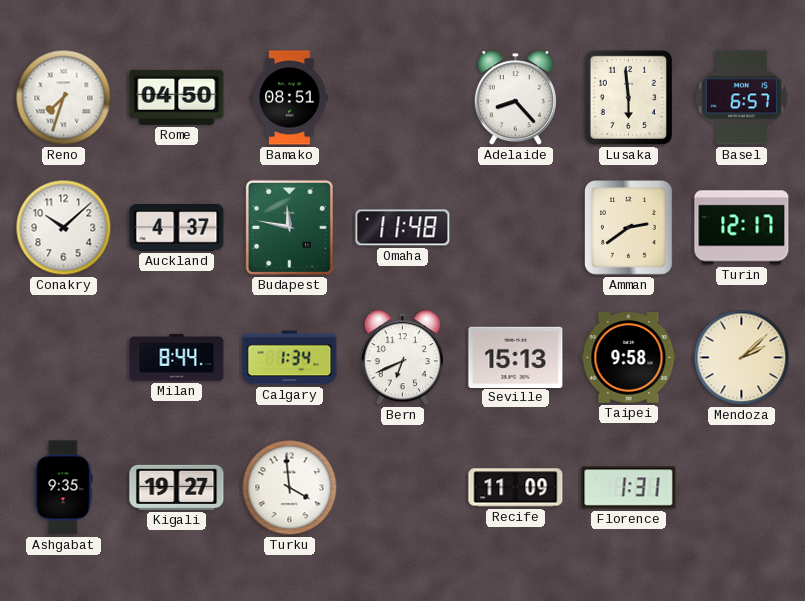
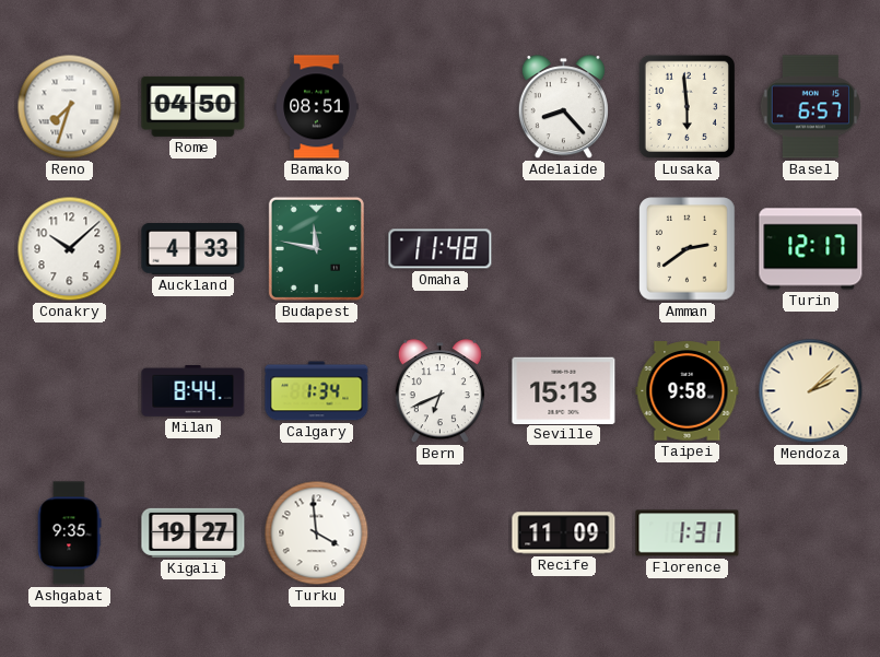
Auckland: 4:37 -> 4:33
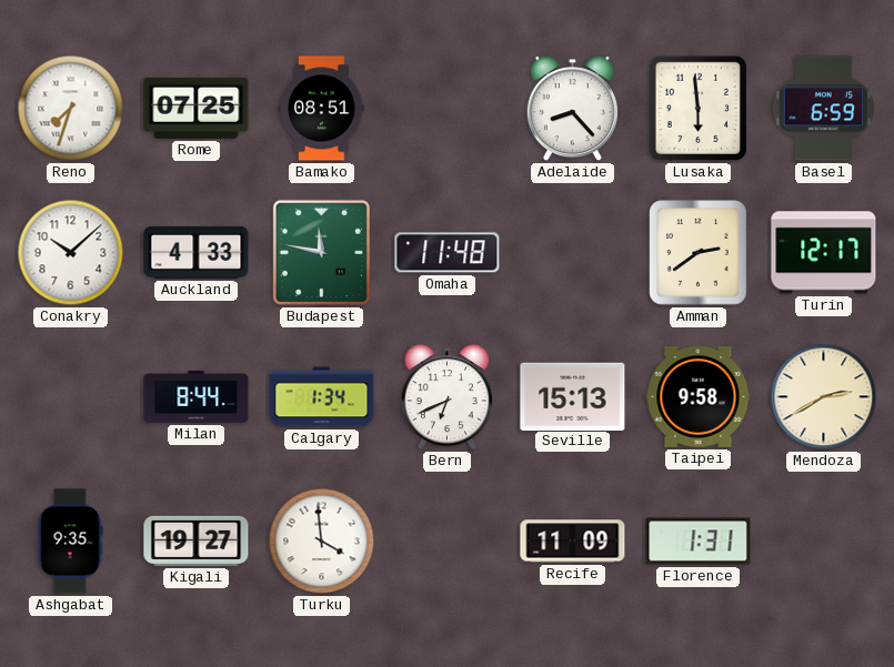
Rome: 04:50 -> 07:25
Basel: 6:57 -> 6:59
Mendoza: 2:08 -> 2:40
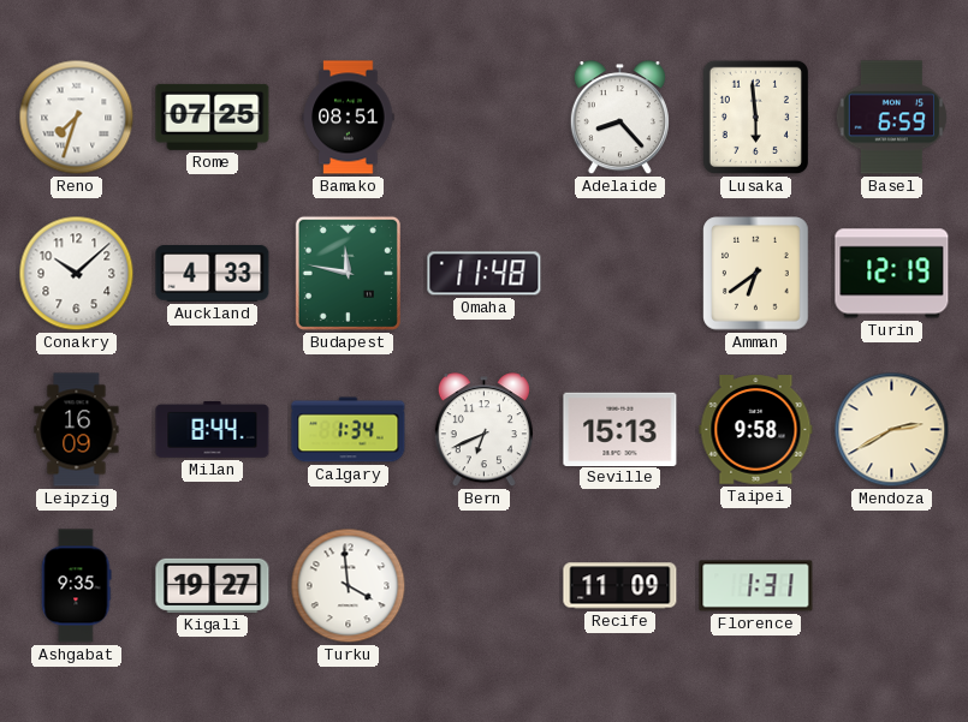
Amman: 2:39 -> 6:39
Turin: 12:17 -> 12:19
Leipzig: none -> 16:09
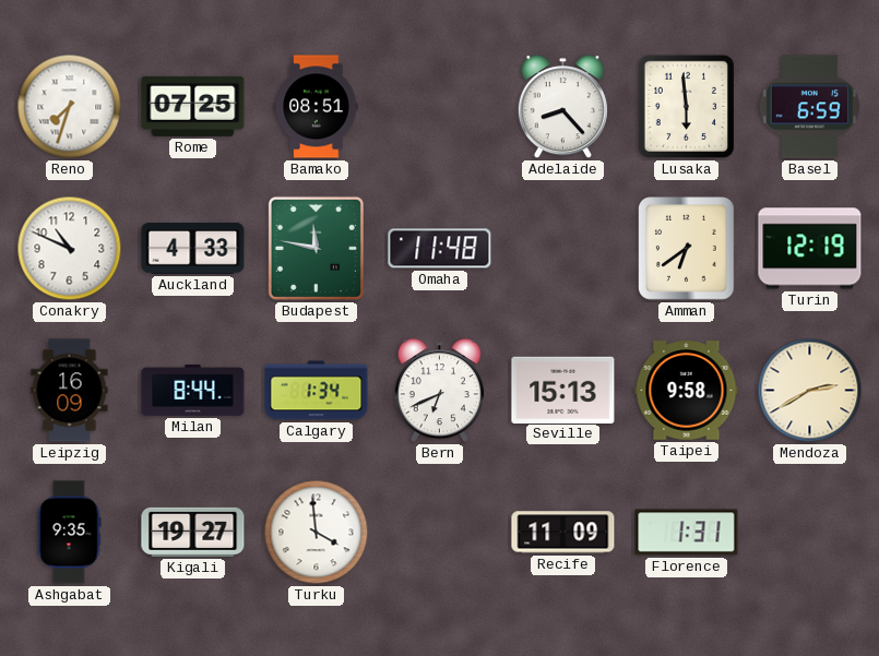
Conakry: 10:08 -> 10:49
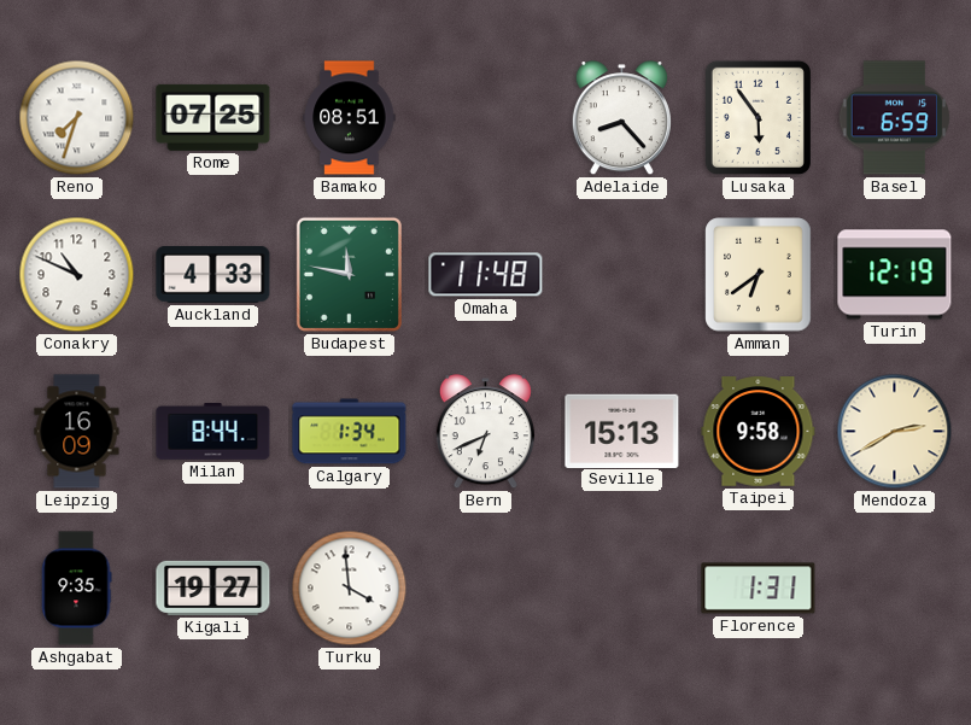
Lusaka: 5:59 -> 5:54
Recife: 11:09 -> none
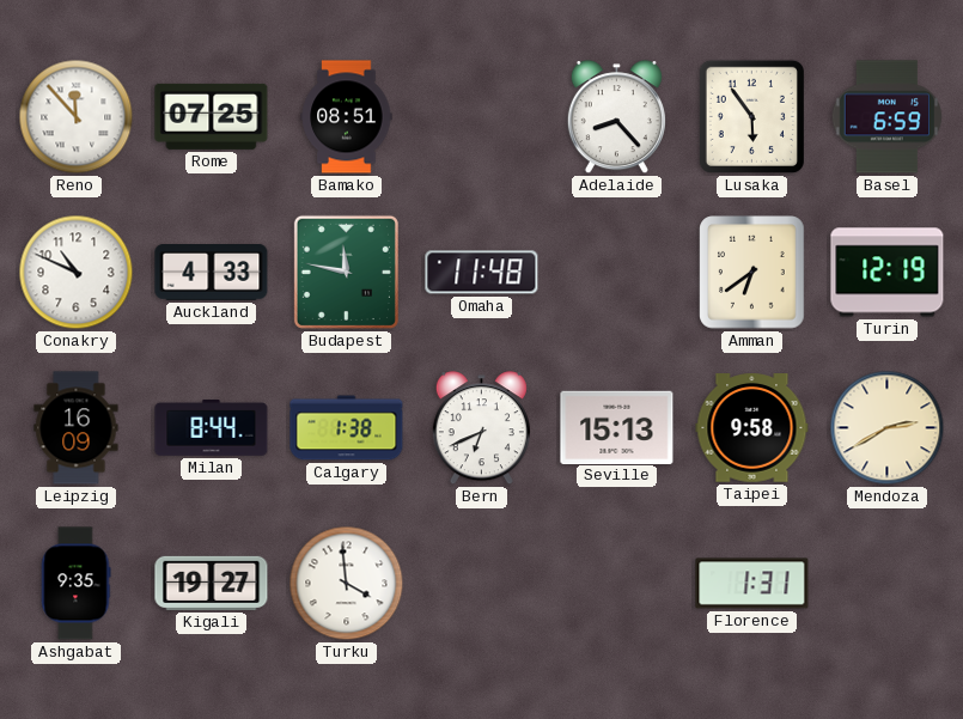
Reno: 7:33 -> 11:53
Calgary: 1:34 -> 1:38
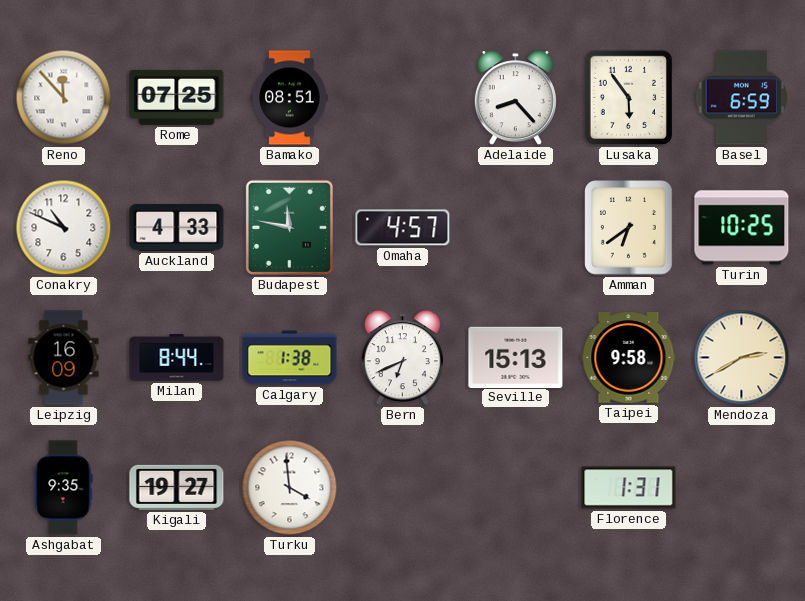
Omaha: 11:48 -> 4:57
Turin: 12:19 -> 10:25
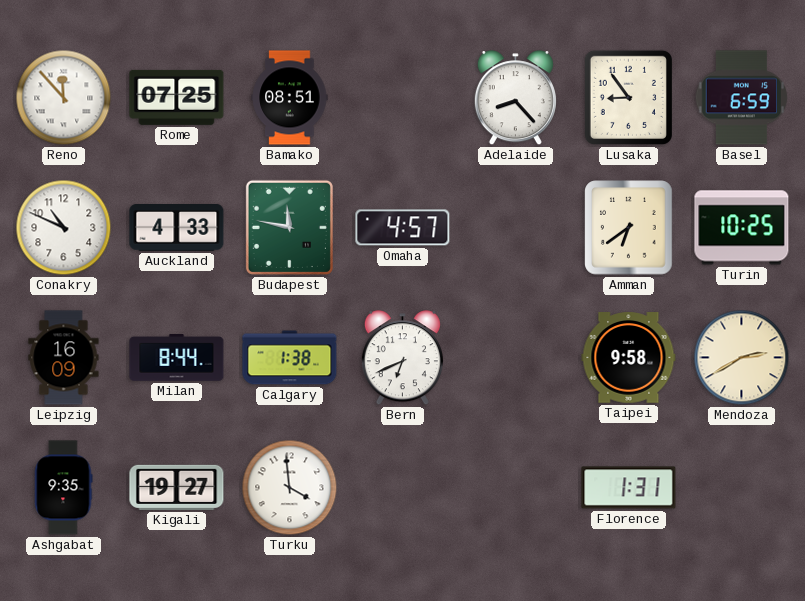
Lusaka: 5:54 -> 8:54
Seville: 15:13 -> none
